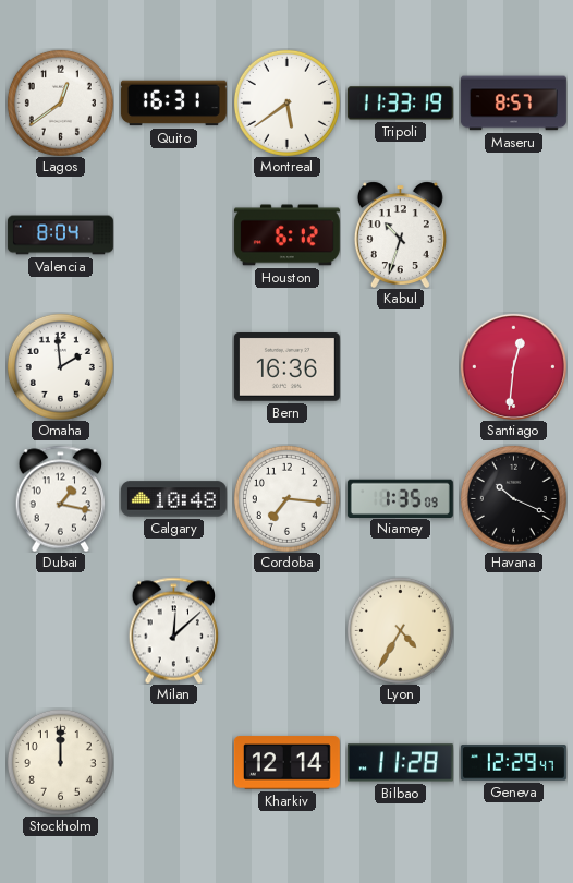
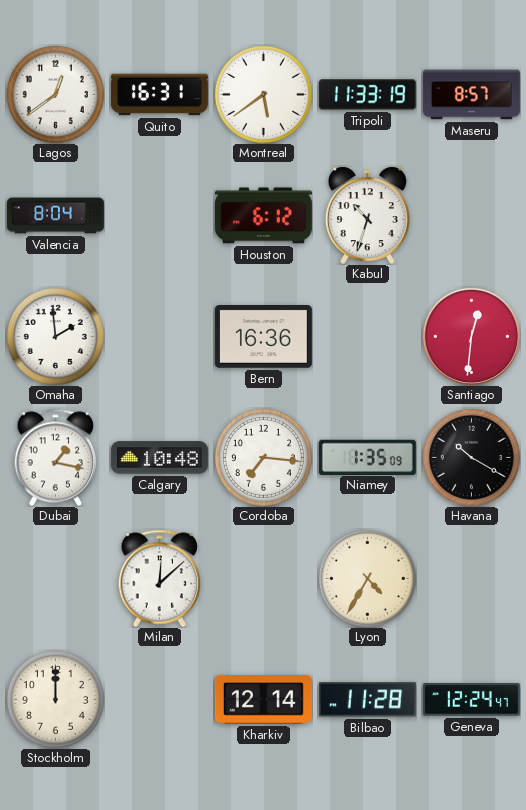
Havana: 10:19 -> 10:20
Geneva: 12:29 -> 12:24
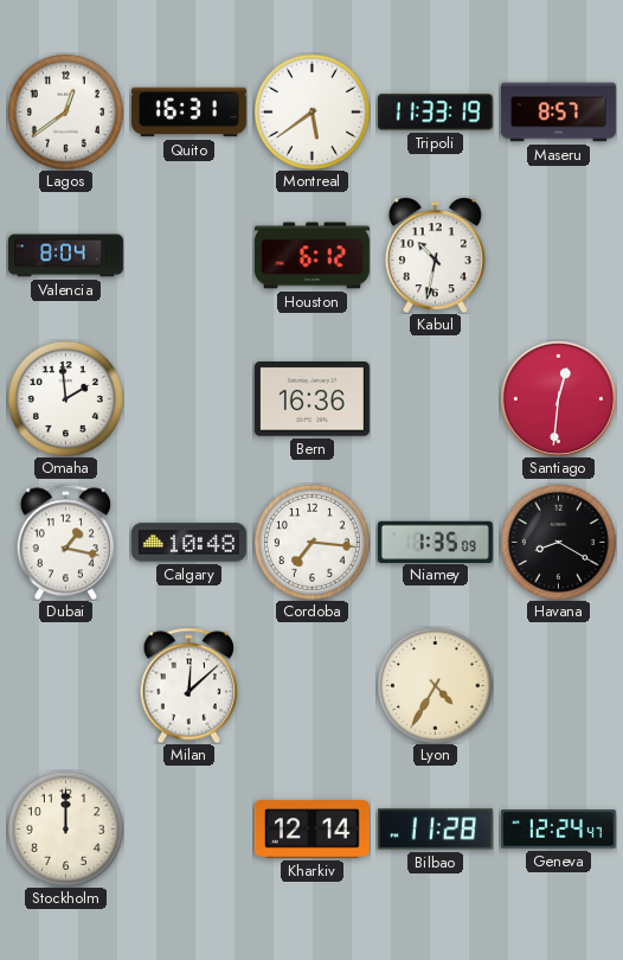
Kabul: 10:33 -> 10:32
Havana: 10:20 -> 8:20
